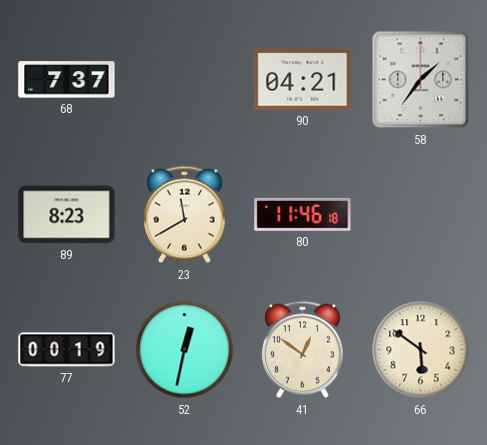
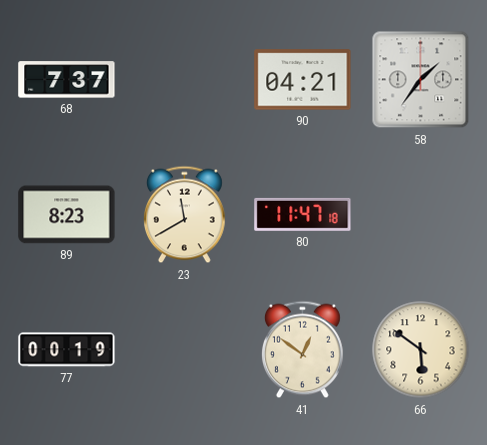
80: 11:46 -> 11:47
52: 12:32 -> none
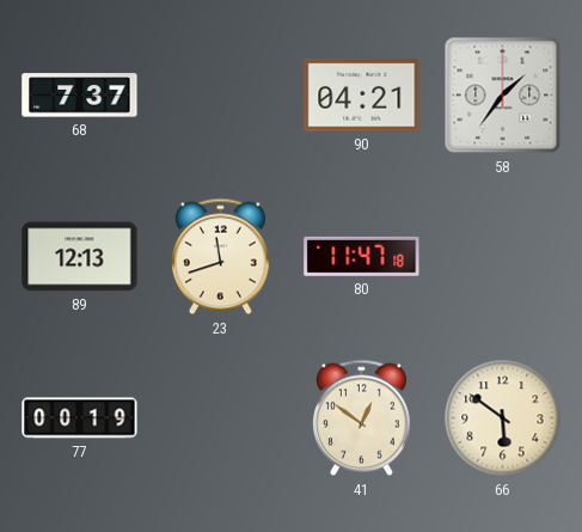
89: 8:23 -> 12:13
23: 11:40 -> 11:42
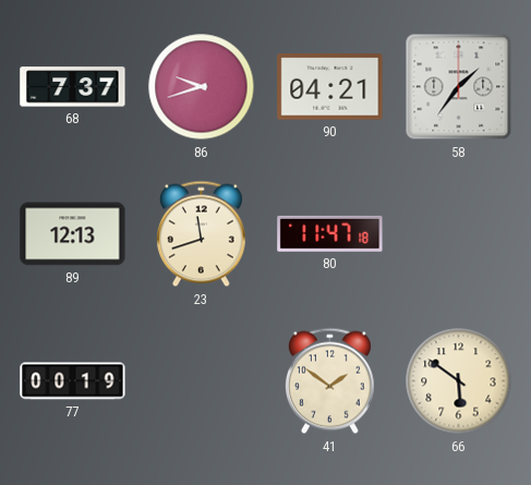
86: none -> 9:42
41: 12:51 -> 1:51
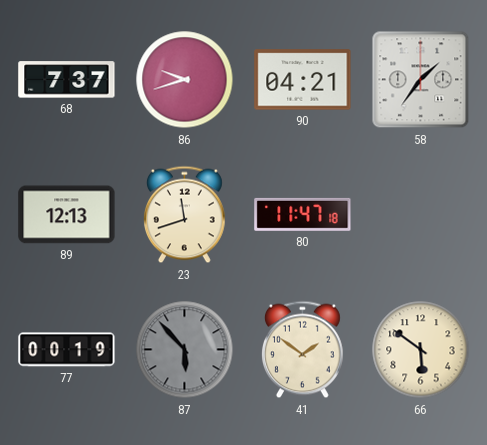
87: none -> 5:53
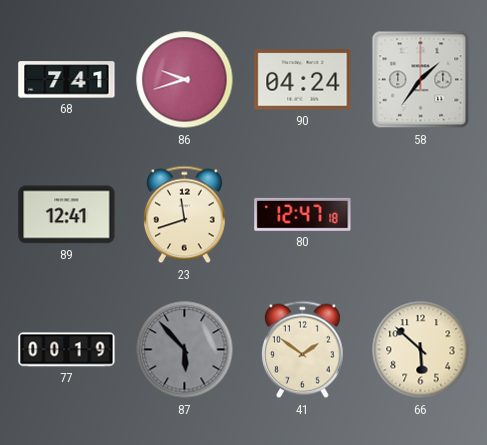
68: 7:37 -> 7:41
90: 04:21 -> 04:24
89: 12:13 -> 12:41
80: 11:47 -> 12:47
66: 5:51 -> 5:52
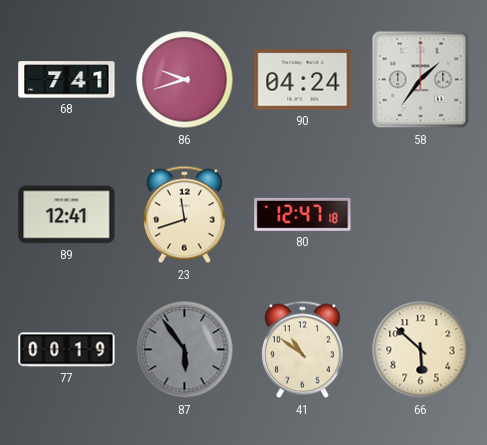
87: 5:53 -> 5:54
41: 1:51 -> 10:51
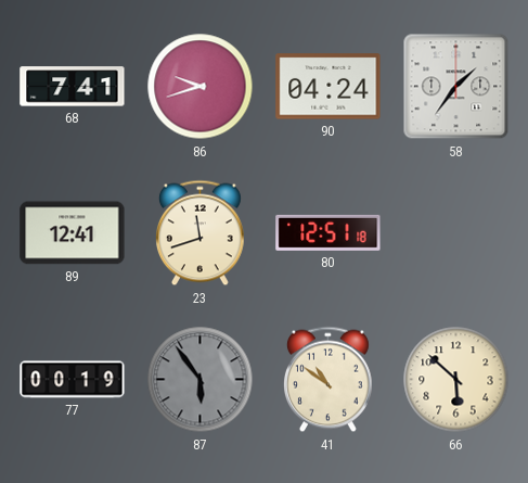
80: 12:47 -> 12:51
